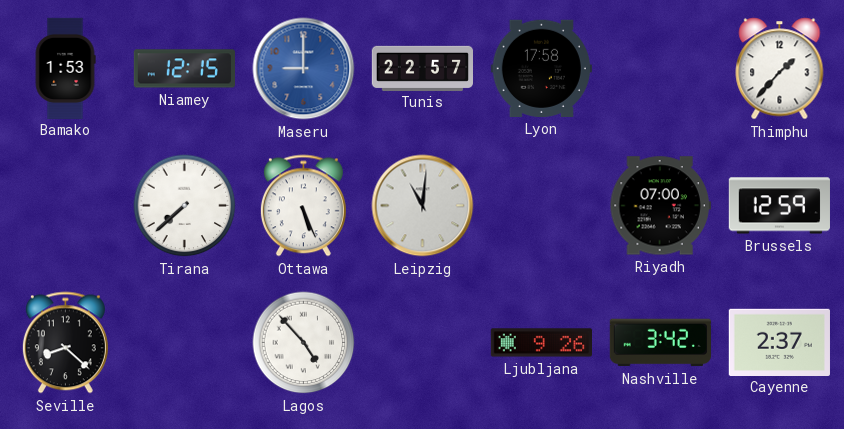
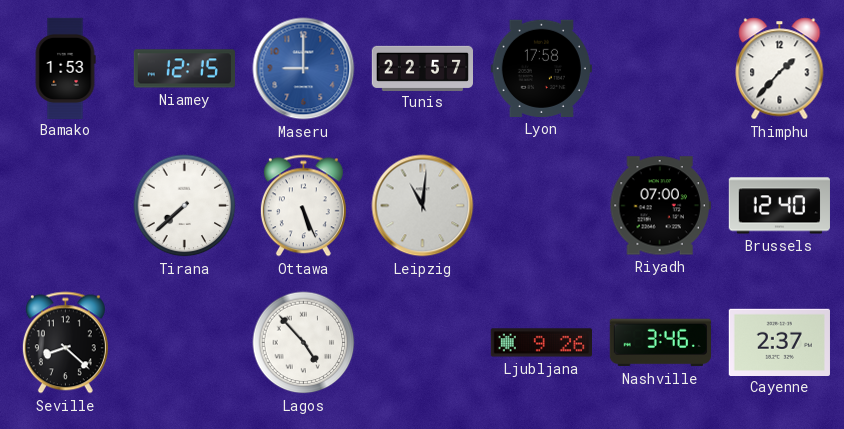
Brussels: 12:59 -> 12:40
Nashville: 3:42 -> 3:46
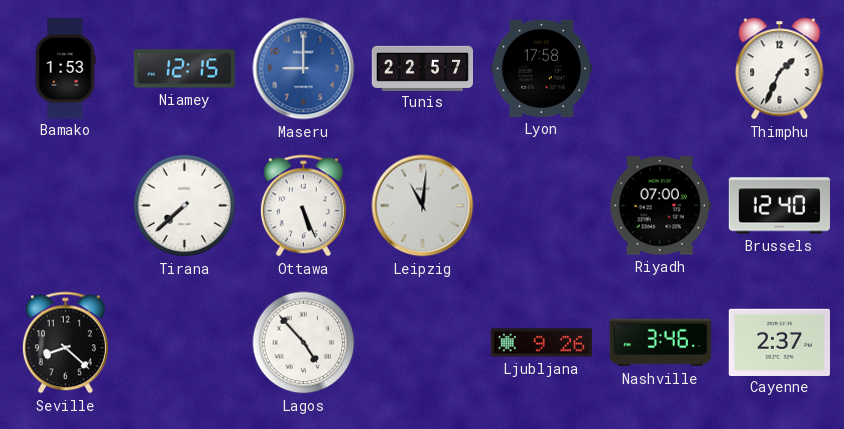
Thimphu: 1:37 -> 1:34
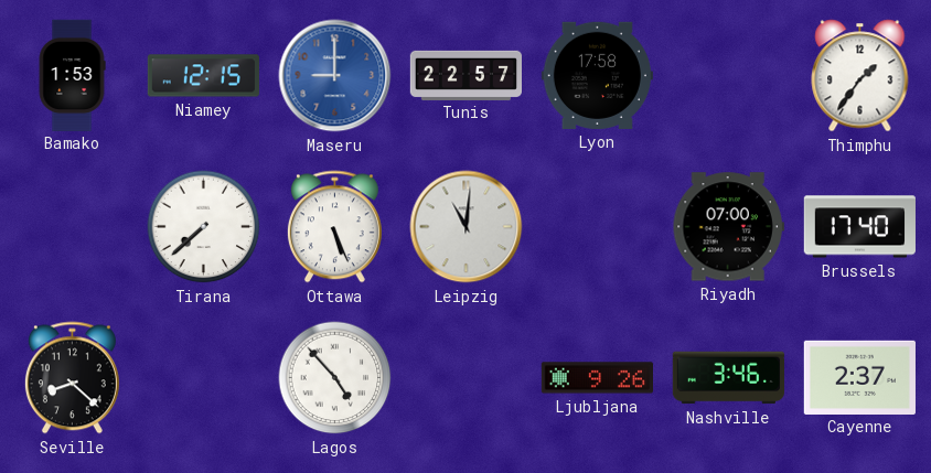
Thimphu: 1:34 -> 1:36
Brussels: 12:40 -> 17:40
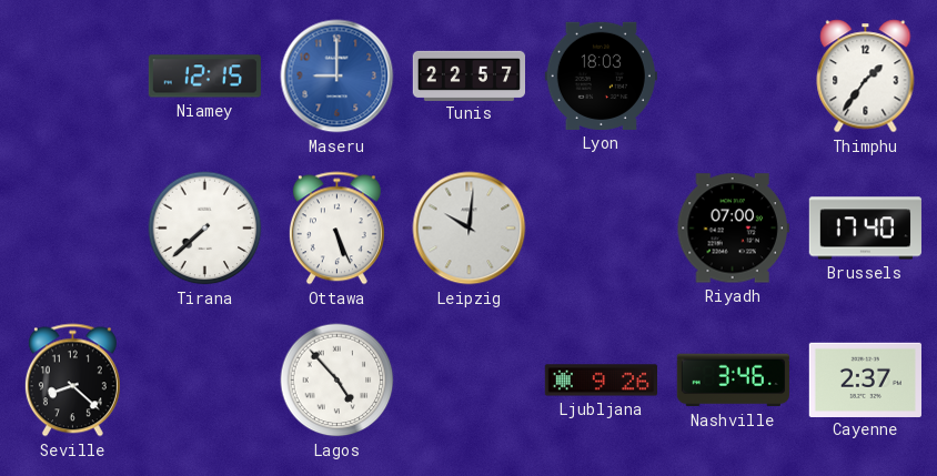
Bamako: 1:53 -> none
Lyon: 17:58 -> 18:03
Leipzig: 11:01 -> 10:01
